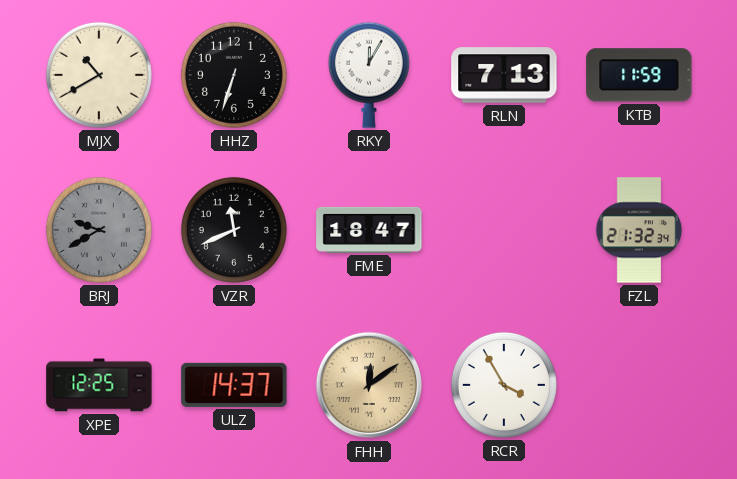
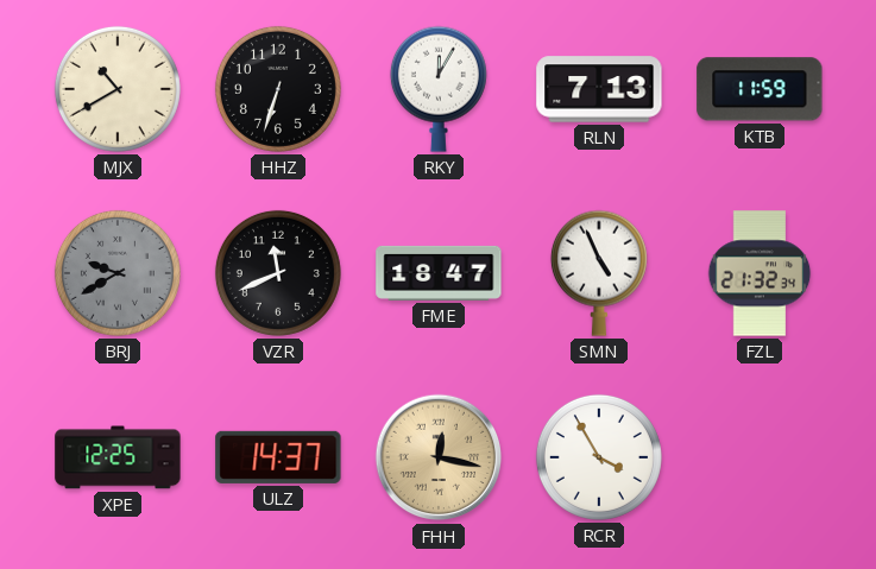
SMN: none -> 4:56
FHH: 12:09 -> 12:17
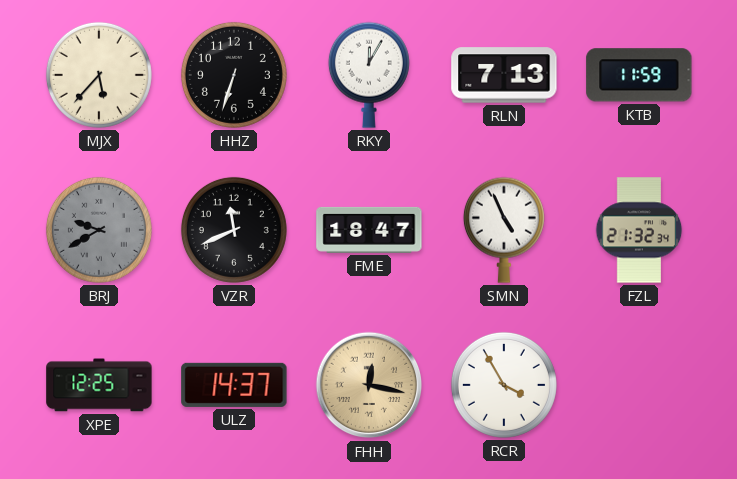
MJX: 10:40 -> 5:37
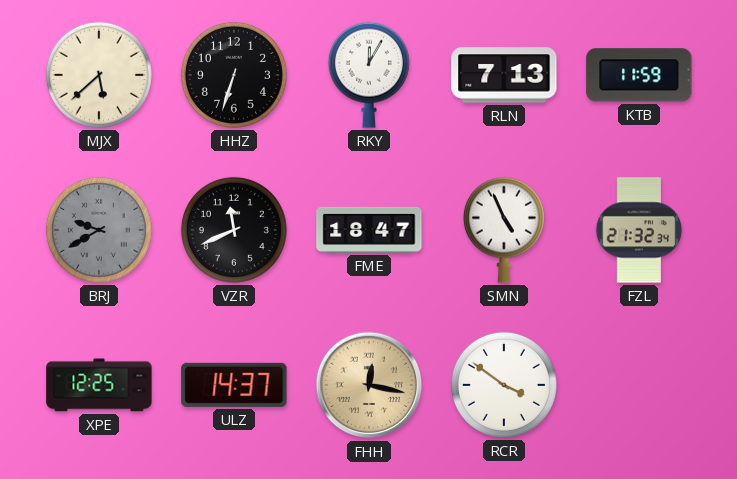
MJX: 5:37 -> 5:38
RCR: 3:55 -> 3:51
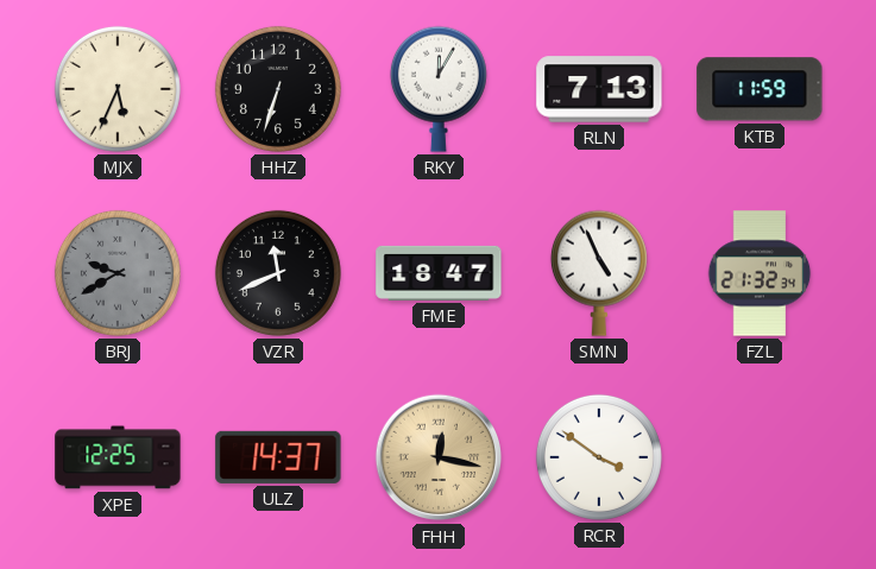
MJX: 5:38 -> 5:34
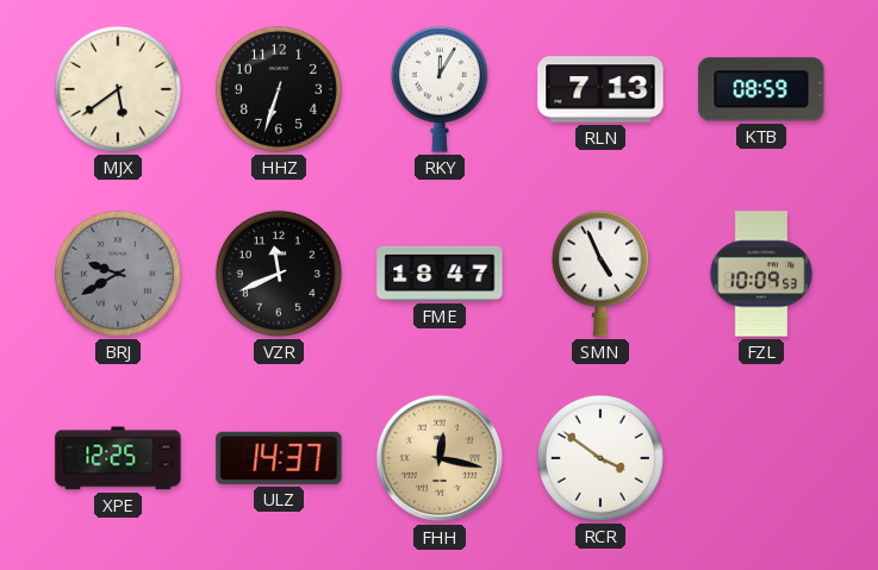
MJX: 5:34 -> 5:39
KTB: 11:59 -> 08:59
FZL: 21:32 -> 10:09
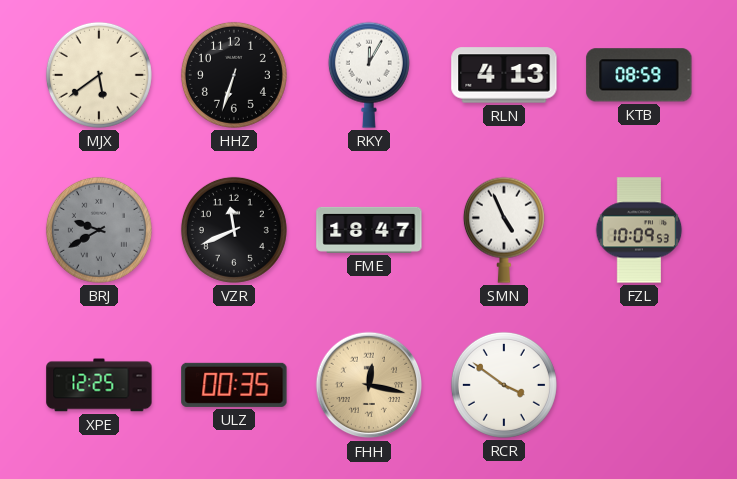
RLN: 7:13 -> 4:13
ULZ: 14:37 -> 00:35
